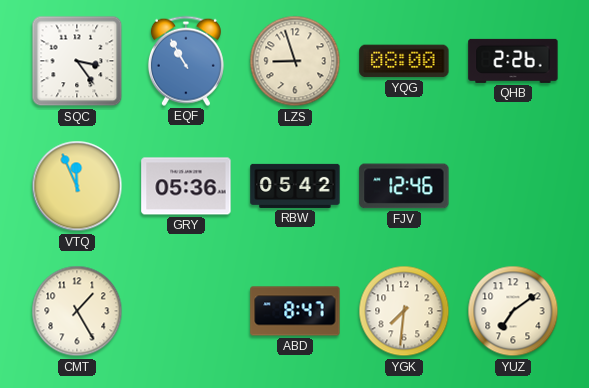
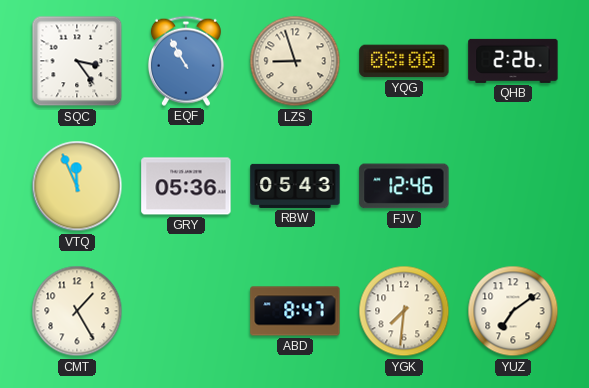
RBW: 05:42 -> 05:43
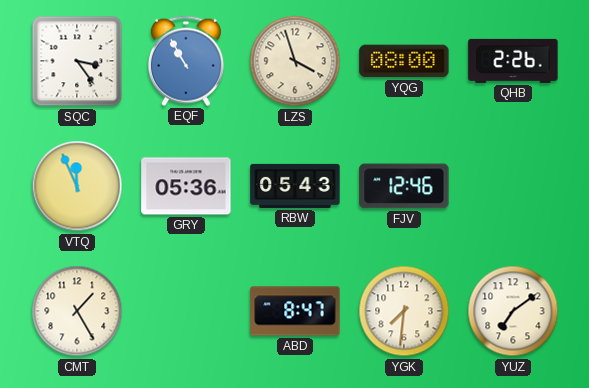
LZS: 8:57 -> 3:57
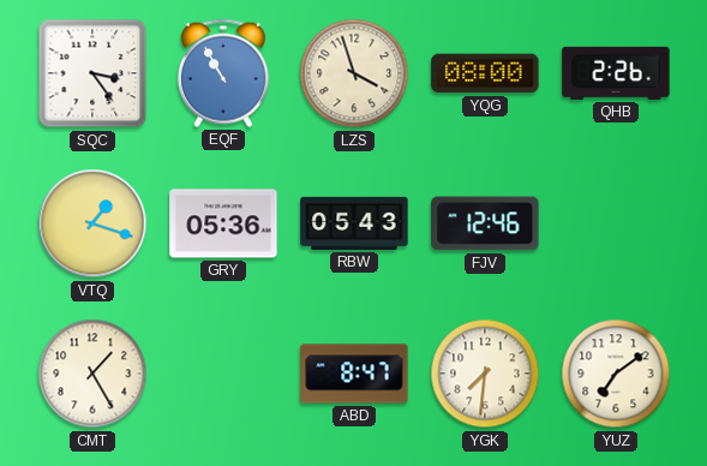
VTQ: 11:56 -> 1:18
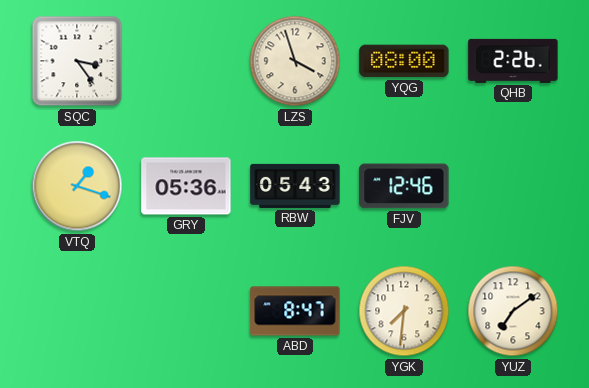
EQF: 10:55 -> none
CMT: 1:25 -> none
